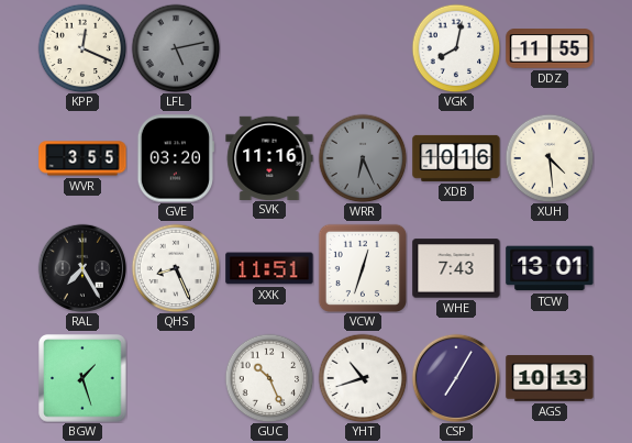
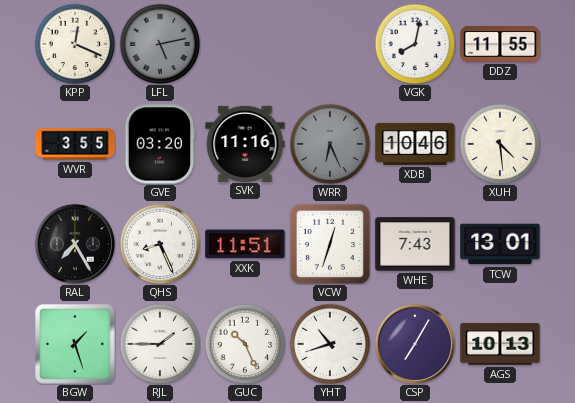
XDB: 10:16 -> 10:46
RJL: none -> 1:45
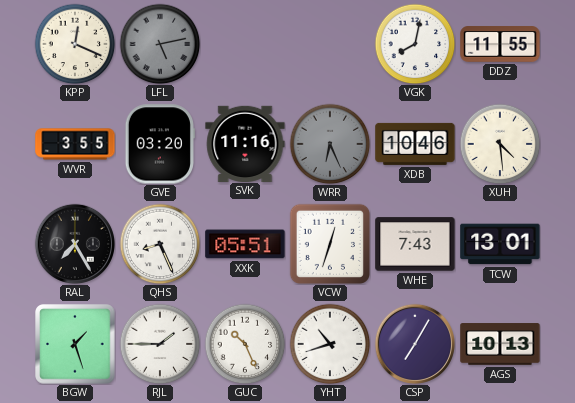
XXK: 11:51 -> 05:51
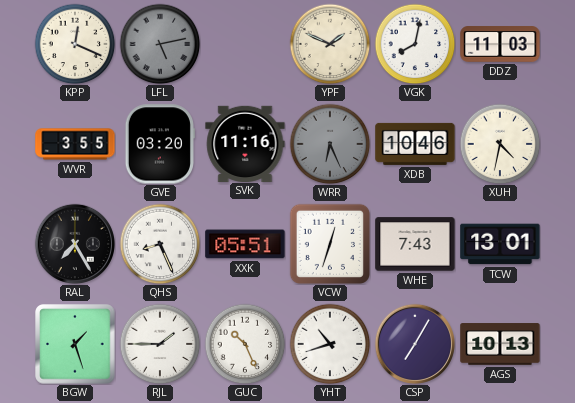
YPF: none -> 1:49
DDZ: 11:55 -> 11:03
XUH: 4:29 -> 4:32
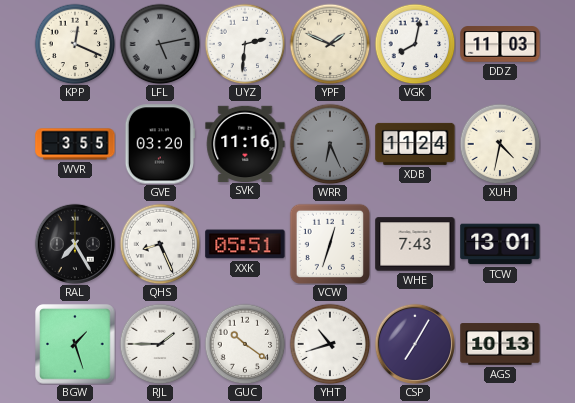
UYZ: none -> 2:31
XDB: 10:46 -> 11:24
GUC: 10:26 -> 10:21
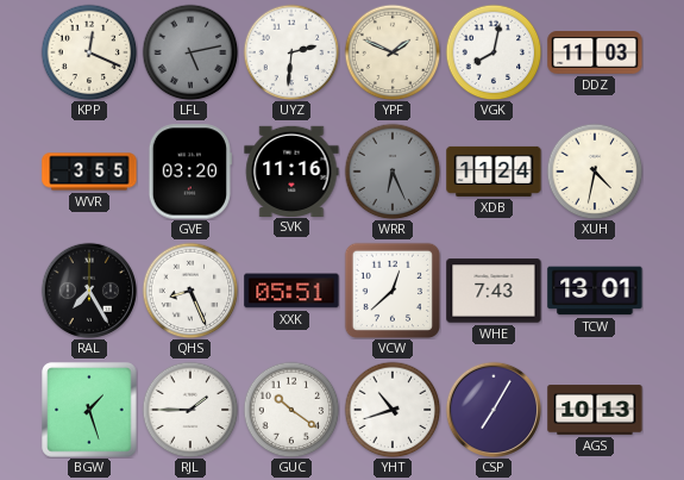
VCW: 12:33 -> 12:38
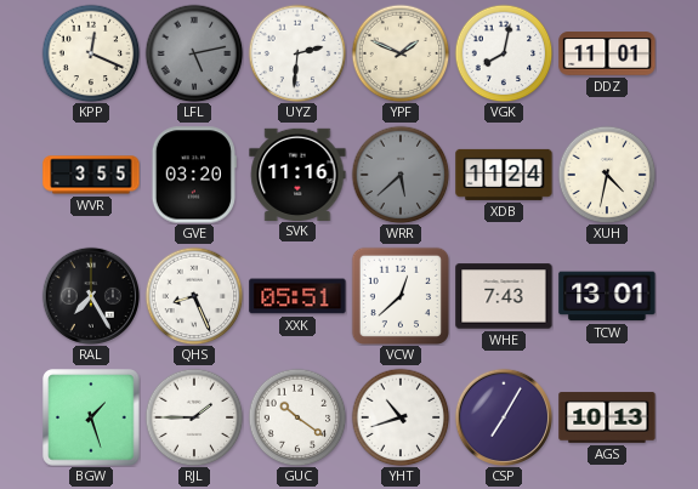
DDZ: 11:03 -> 11:01
WRR: 6:26 -> 5:38
